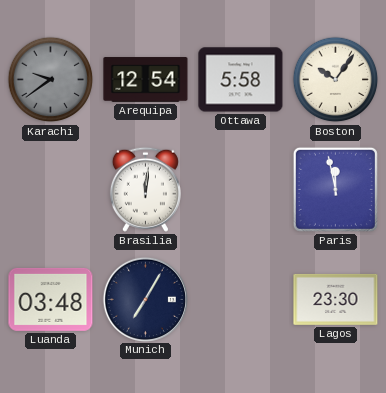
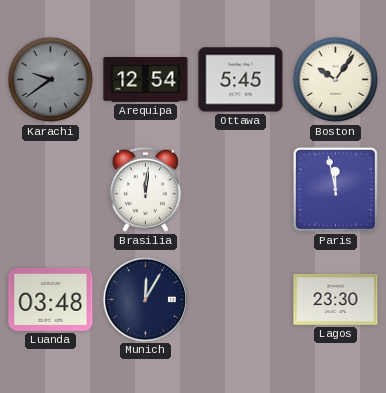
Ottawa: 5:58 -> 5:45
Munich: 7:05 -> 12:05
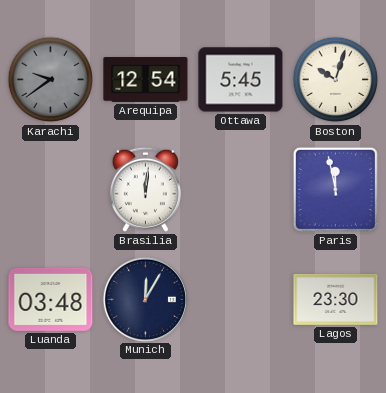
Boston: 10:06 -> 10:03
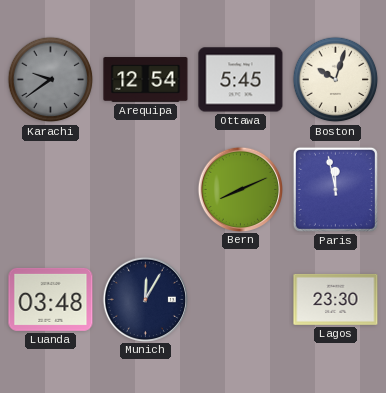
Brasilia: 12:01 -> none
Bern: none -> 8:11
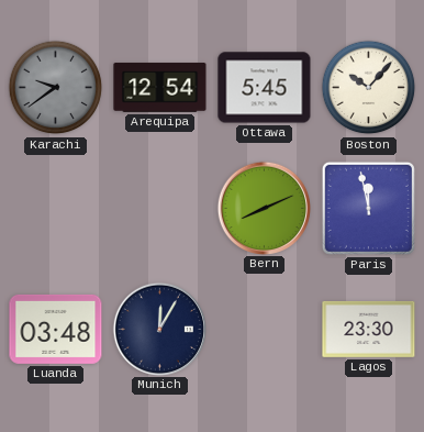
Boston: 10:03 -> 10:07
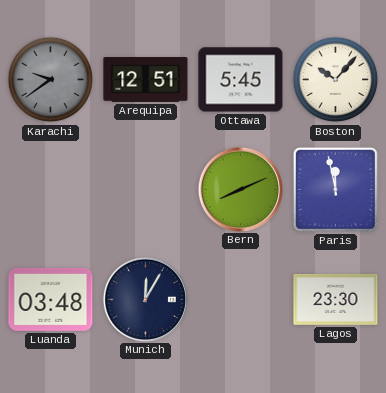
Arequipa: 12:54 -> 12:51
